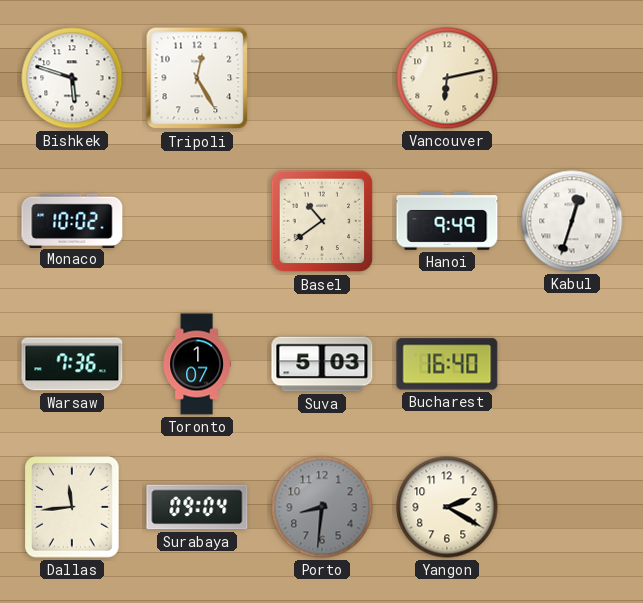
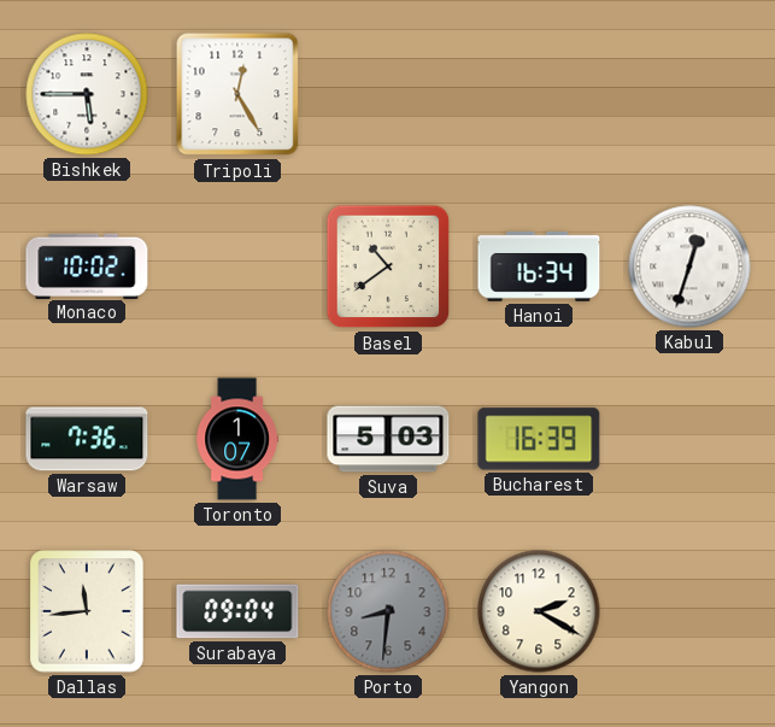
Bishkek: 5:48 -> 5:45
Vancouver: 6:13 -> none
Hanoi: 9:49 -> 16:34
Bucharest: 16:40 -> 16:39
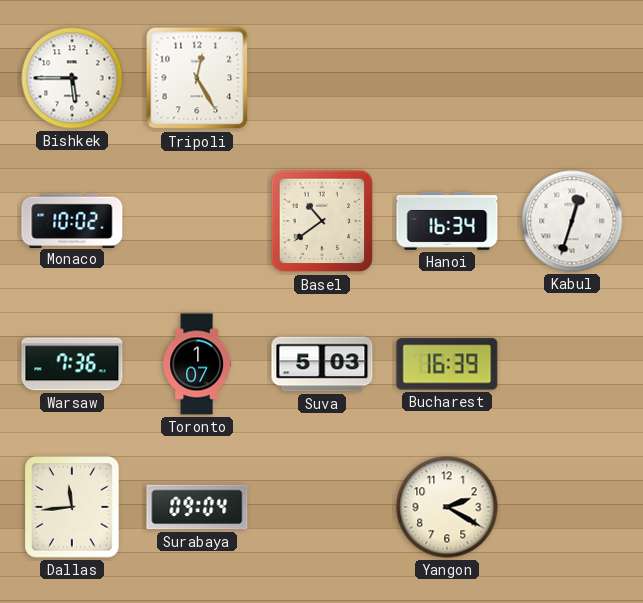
Porto: 8:31 -> none
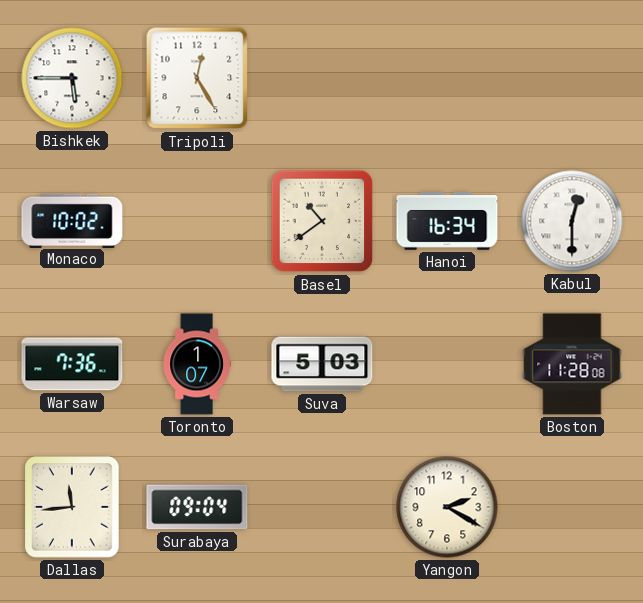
Kabul: 12:33 -> 12:30
Bucharest: 16:39 -> none
Boston: none -> 11:28
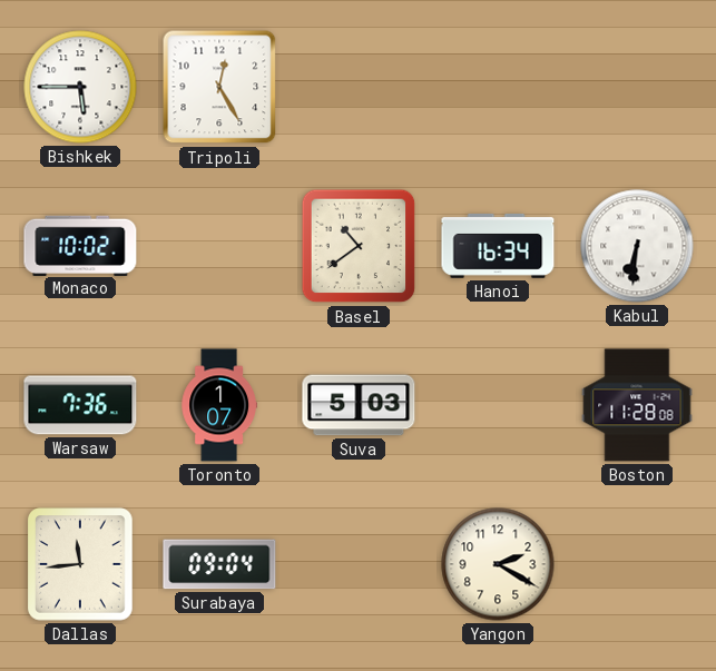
Kabul: 12:30 -> 6:31
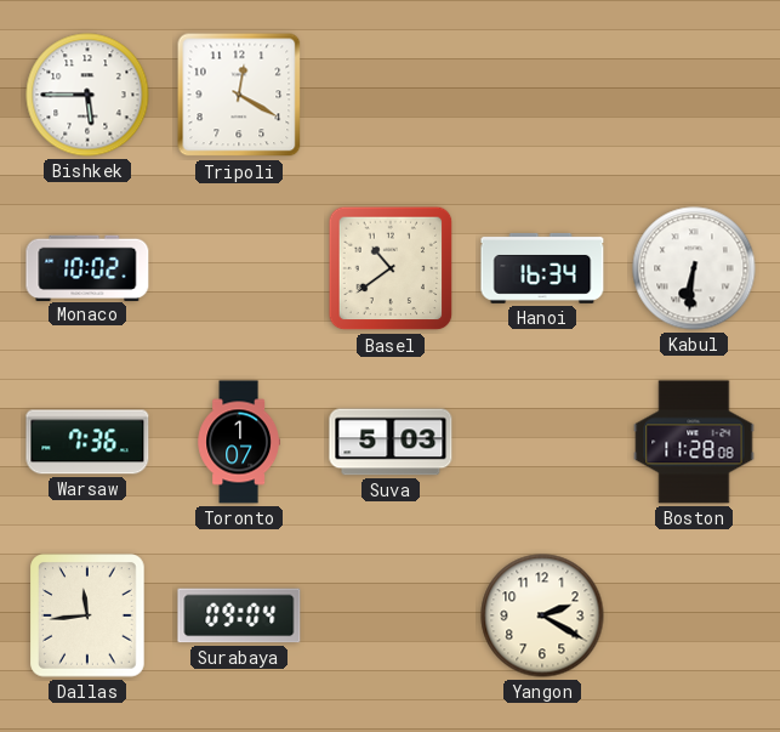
Tripoli: 12:25 -> 12:20
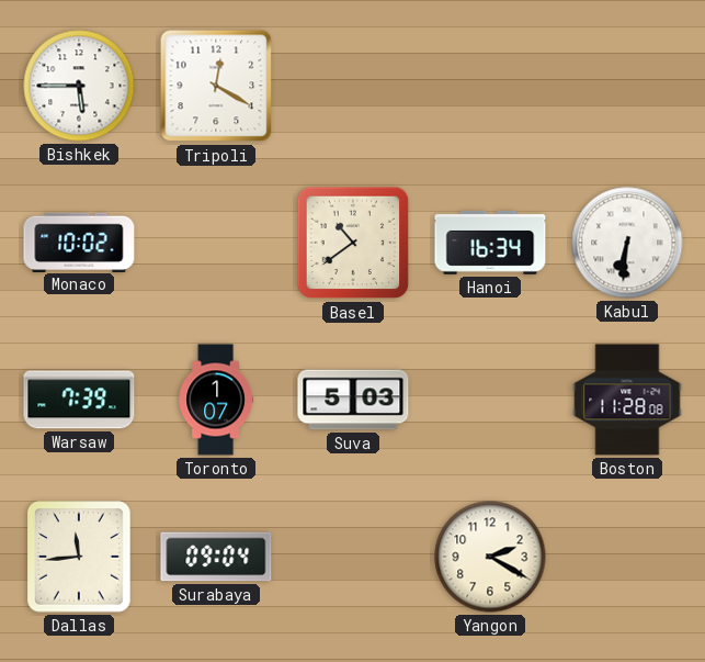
Warsaw: 7:36 -> 7:39
